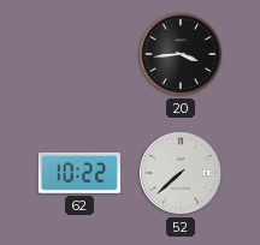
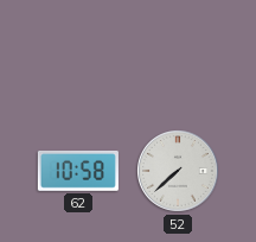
20: 3:44 -> none
62: 10:22 -> 10:58
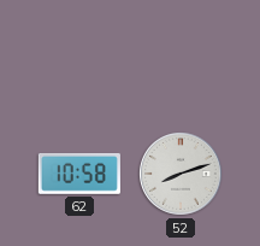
52: 7:38 -> 8:12
